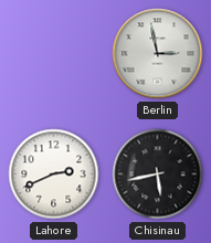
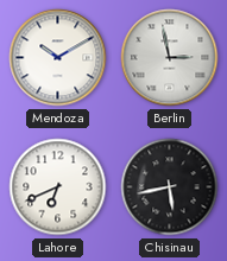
Mendoza: none -> 10:10
Lahore: 2:41 -> 6:41
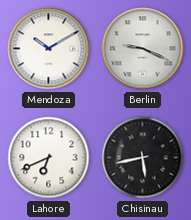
Berlin: 2:58 -> 9:19
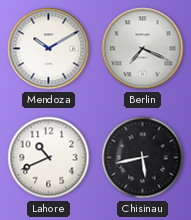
Berlin: 9:19 -> 7:19
Lahore: 6:41 -> 10:41
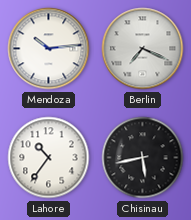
Mendoza: 10:10 -> 10:14
Lahore: 10:41 -> 10:36
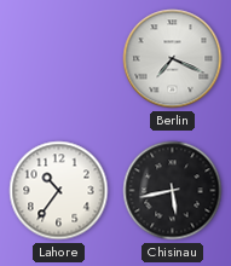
Mendoza: 10:14 -> none
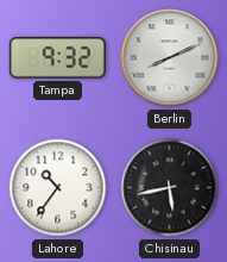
Tampa: none -> 9:32
Berlin: 7:19 -> 8:11
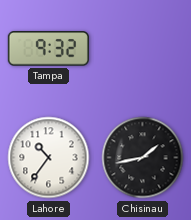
Berlin: 8:11 -> none
Chisinau: 5:43 -> 1:43
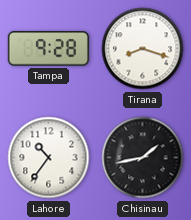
Tampa: 9:32 -> 9:28
Tirana: none -> 8:18
